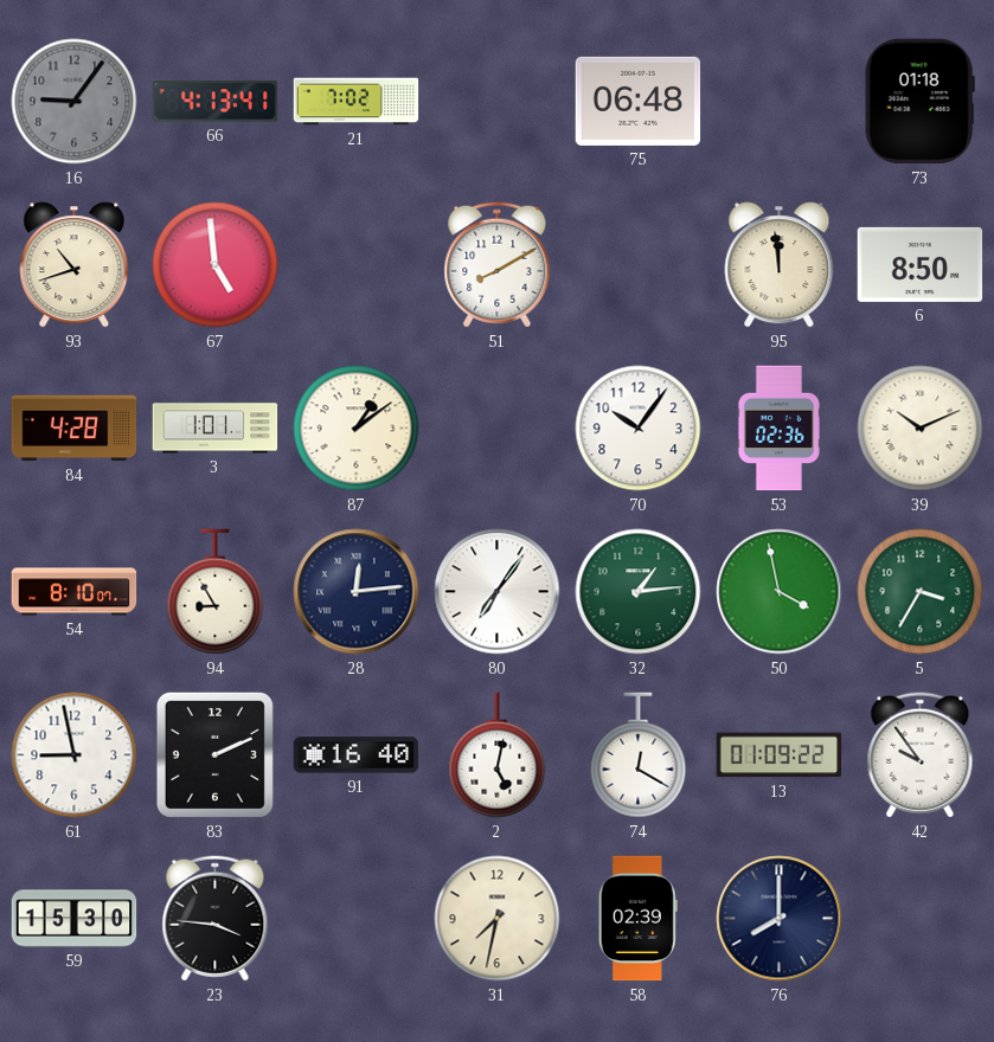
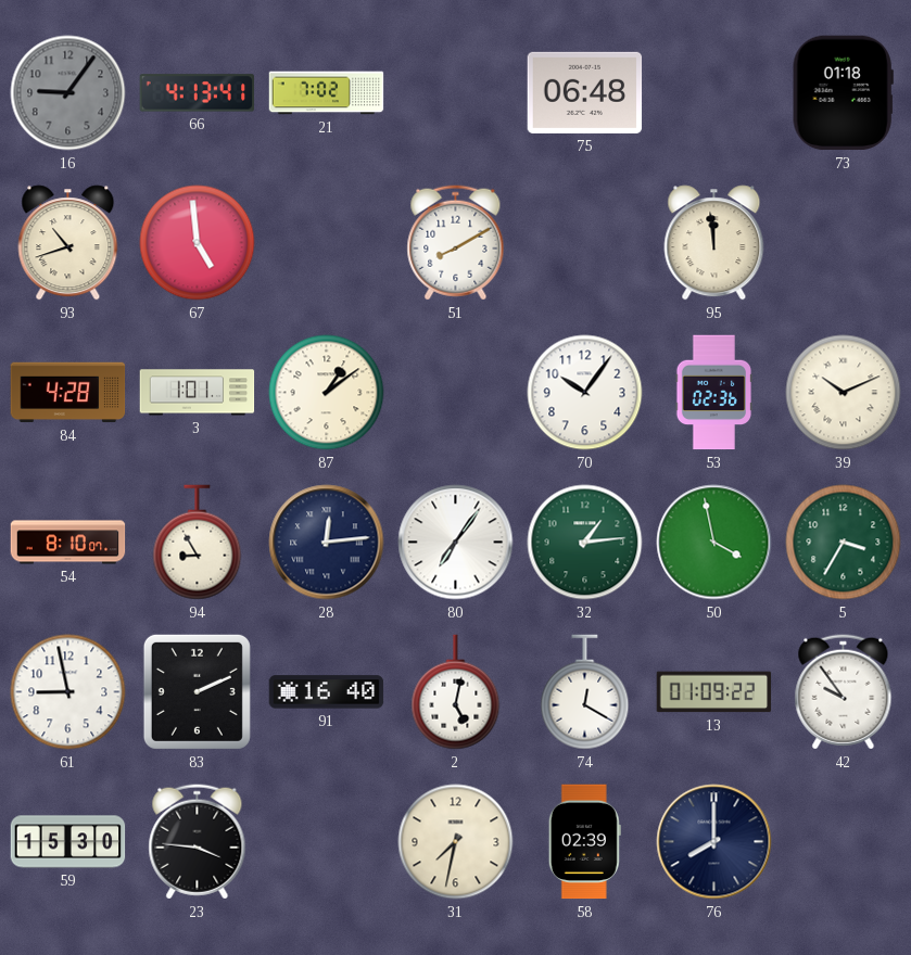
6: 8:50 -> none
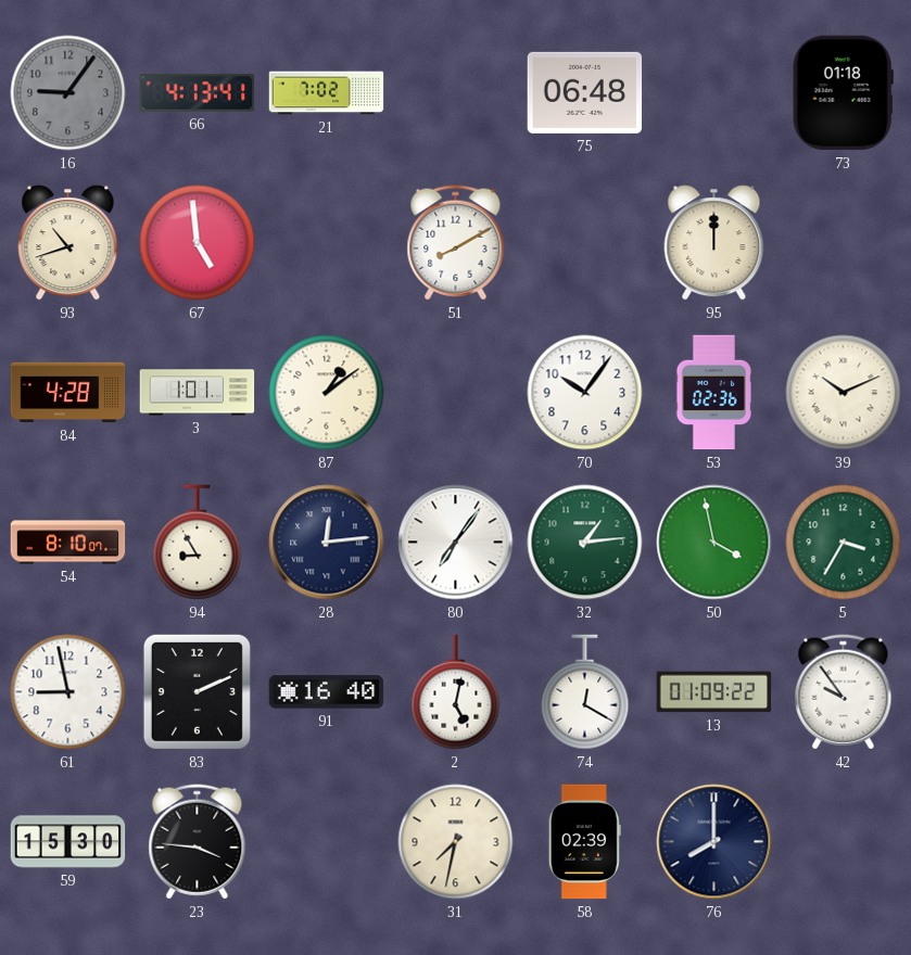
95: 11:59 -> 12:00
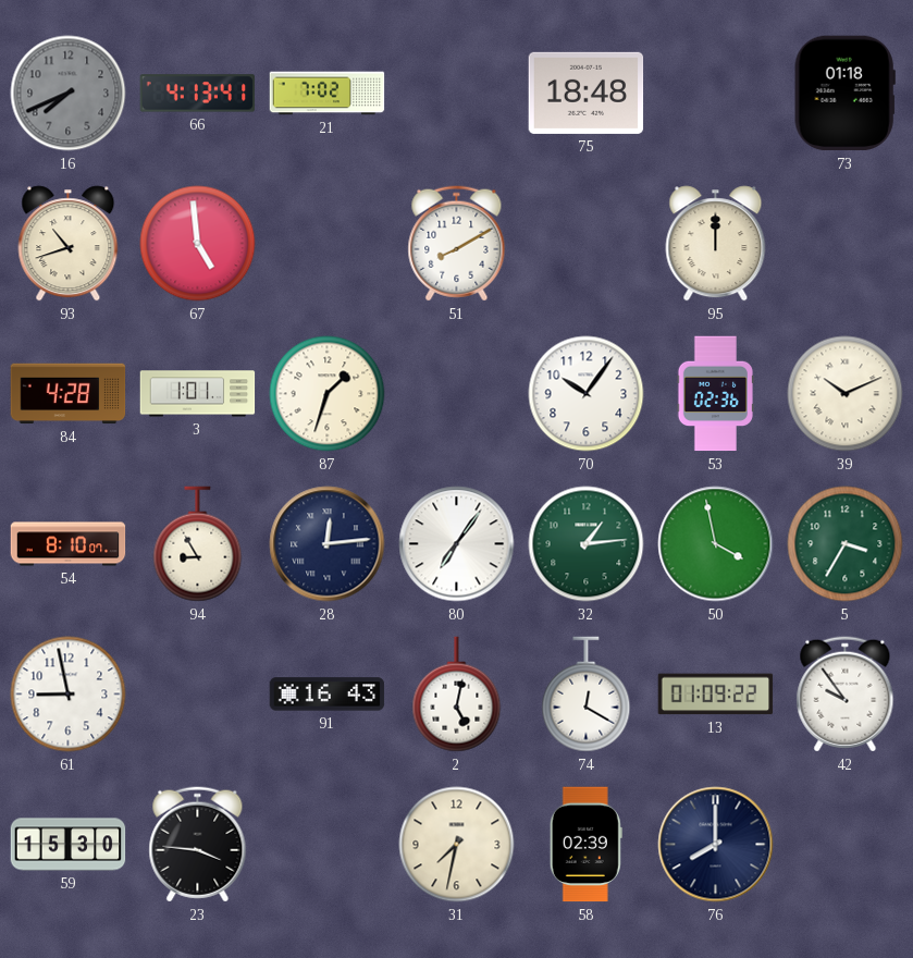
16: 9:06 -> 7:41
75: 06:48 -> 18:48
87: 1:09 -> 1:33
83: 2:11 -> none
91: 16:40 -> 16:43
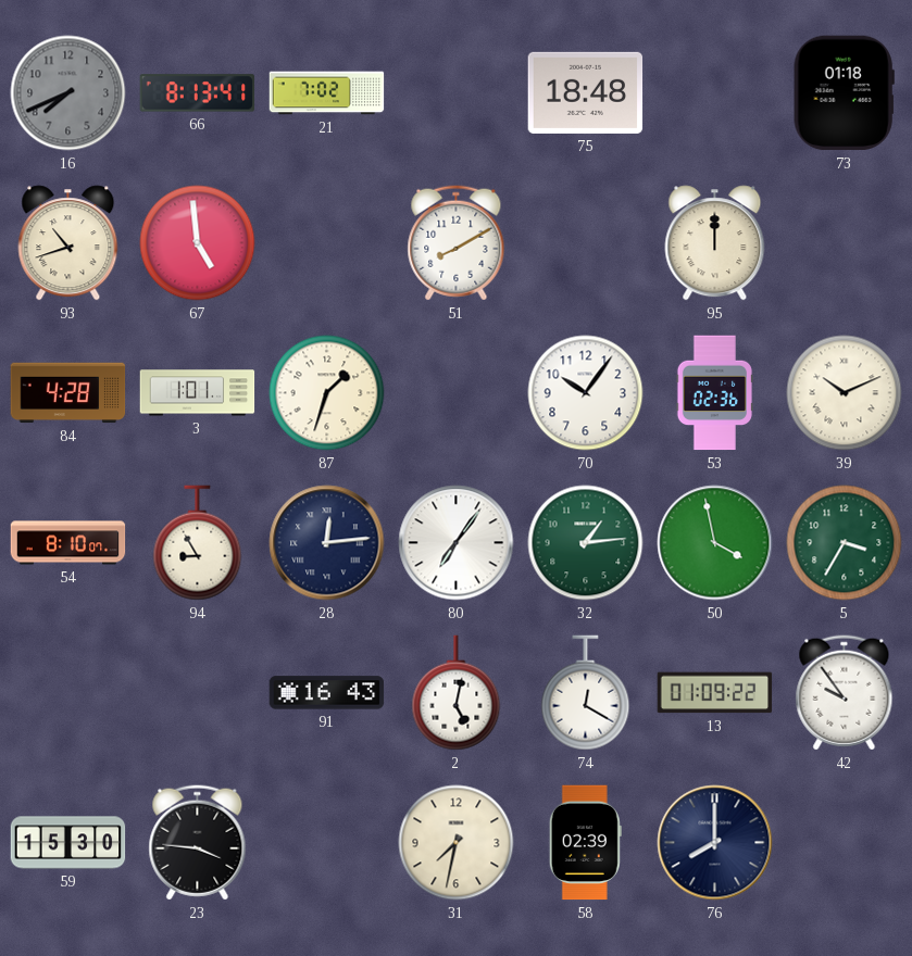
66: 4:13 -> 8:13
61: 8:58 -> none
